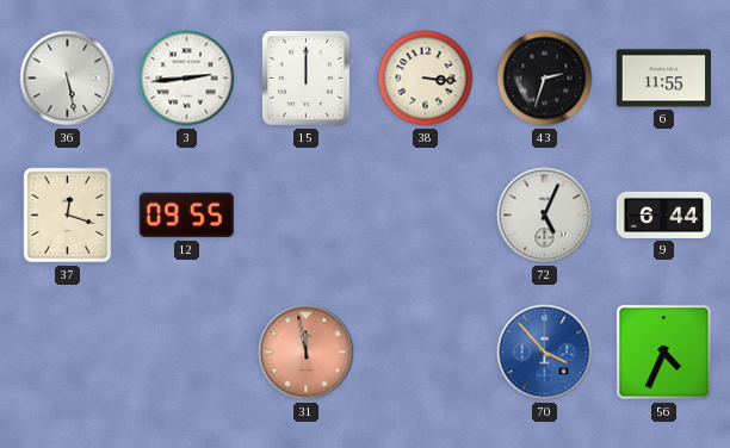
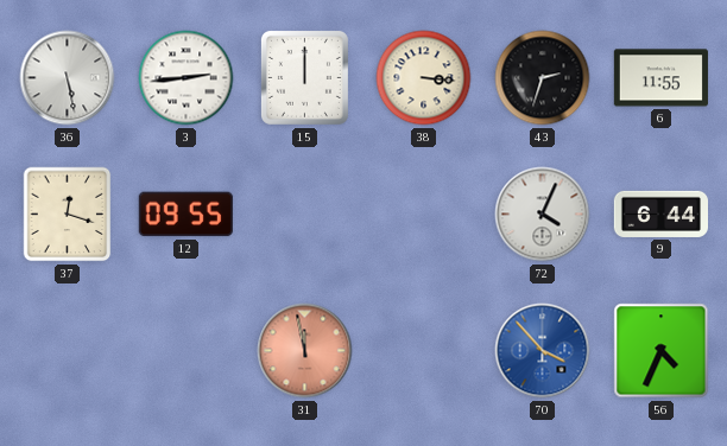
72: 5:04 -> 4:04
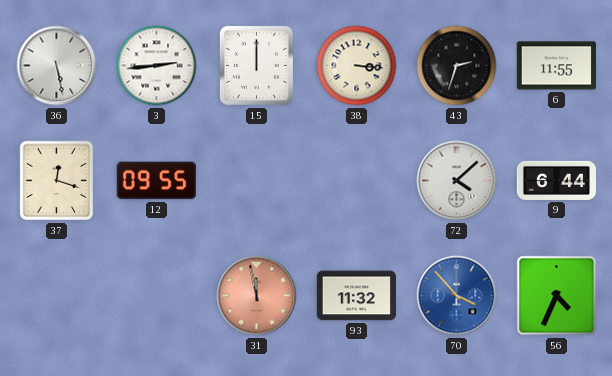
72: 4:04 -> 4:08
93: none -> 11:32
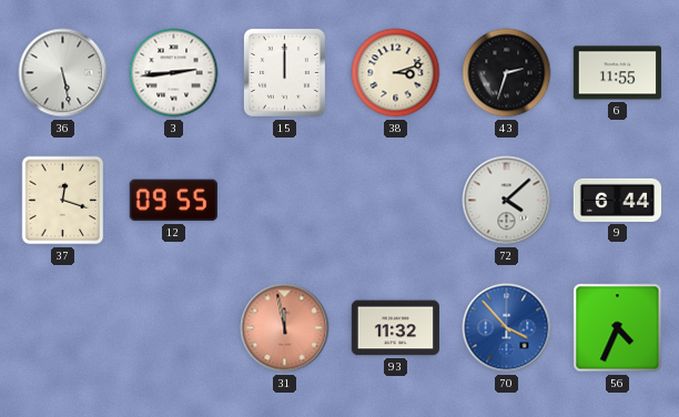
38: 3:16 -> 3:12
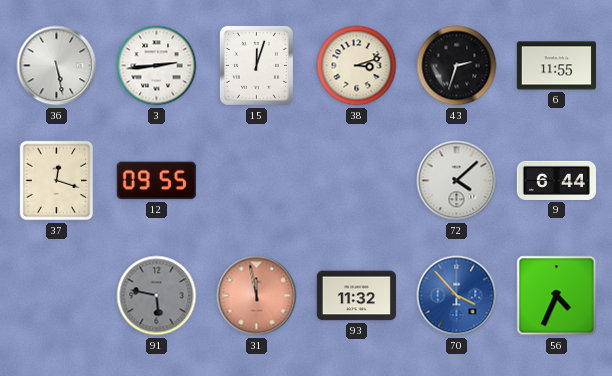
15: 12:00 -> 12:03
91: none -> 5:47
